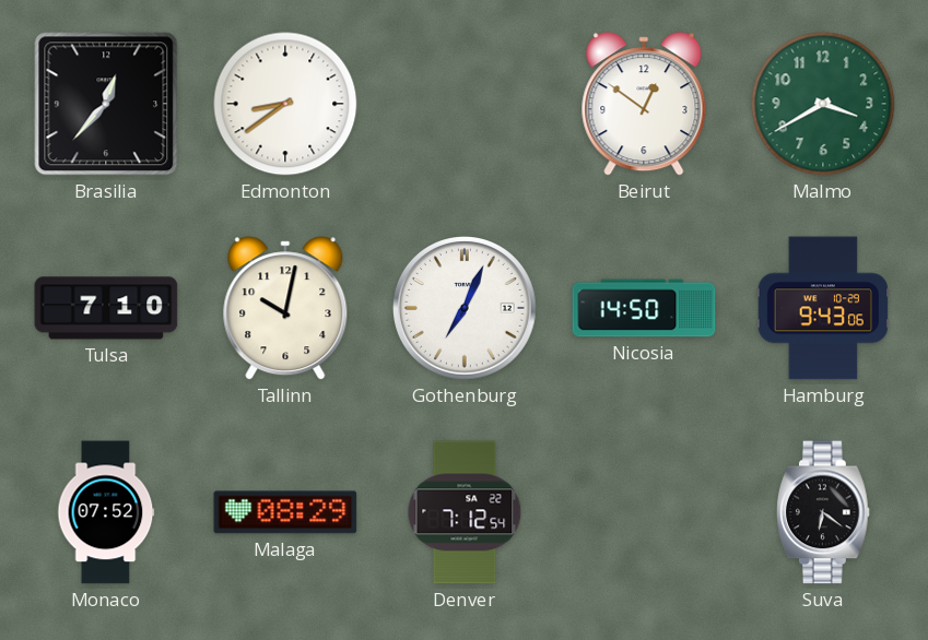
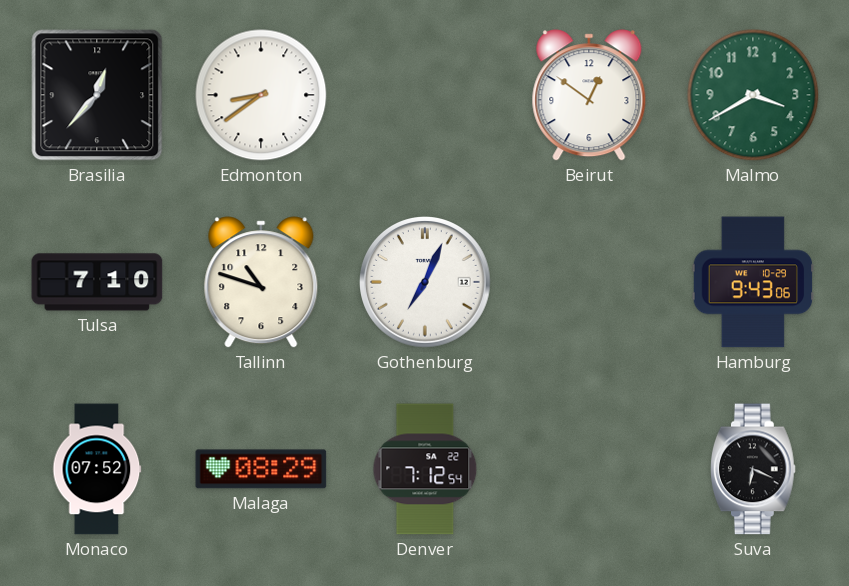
Tallinn: 10:02 -> 10:48
Nicosia: 14:50 -> none
Suva: 6:21 -> 6:19
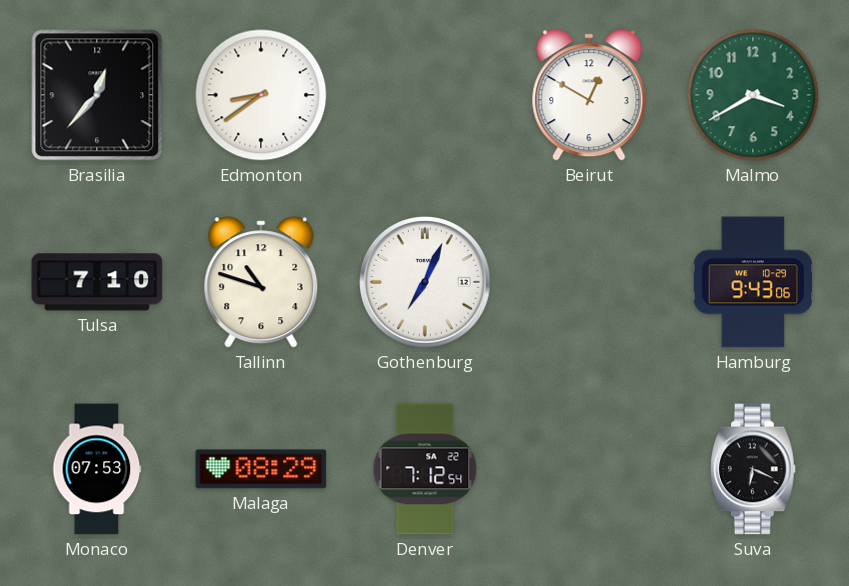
Beirut: 12:51 -> 12:50
Monaco: 07:52 -> 07:53
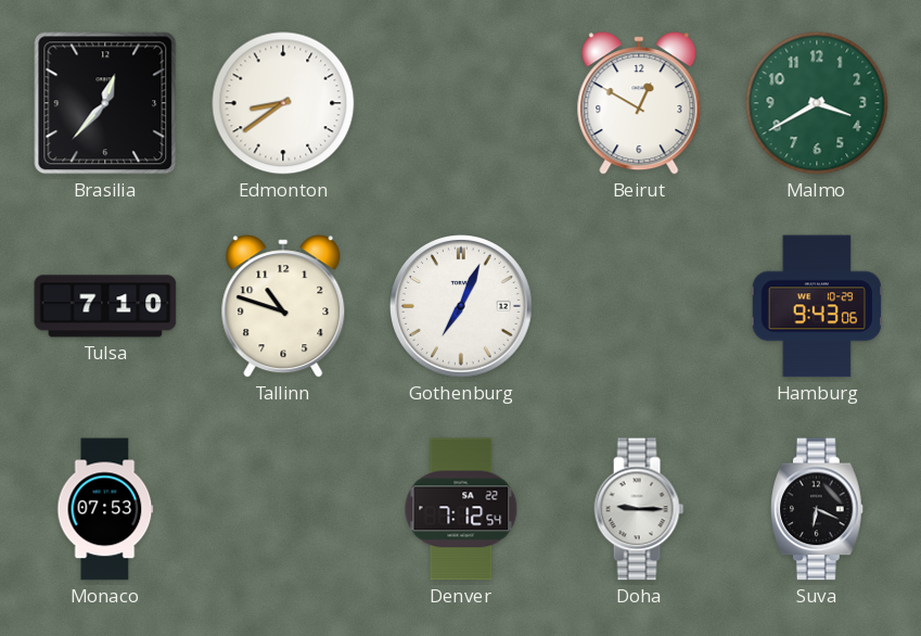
Malaga: 08:29 -> none
Doha: none -> 9:15
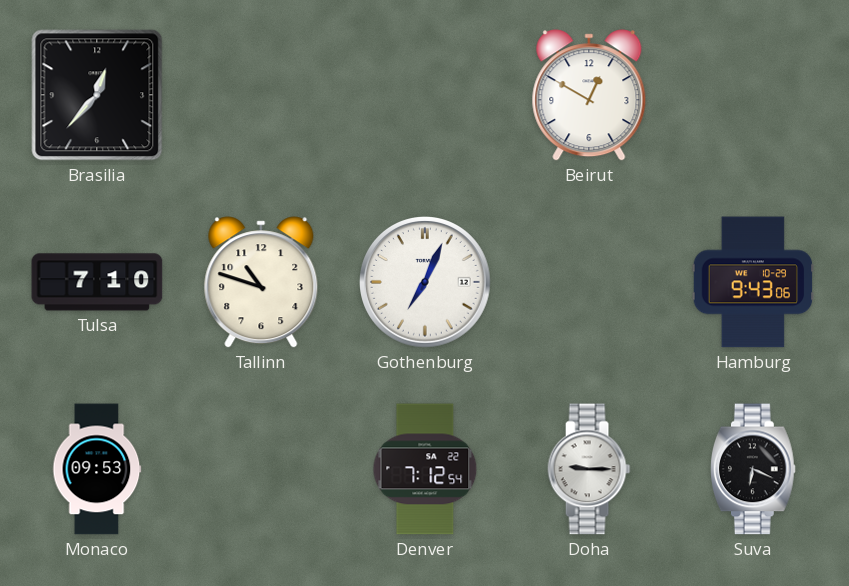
Edmonton: 8:39 -> none
Malmo: 3:40 -> none
Monaco: 07:53 -> 09:53
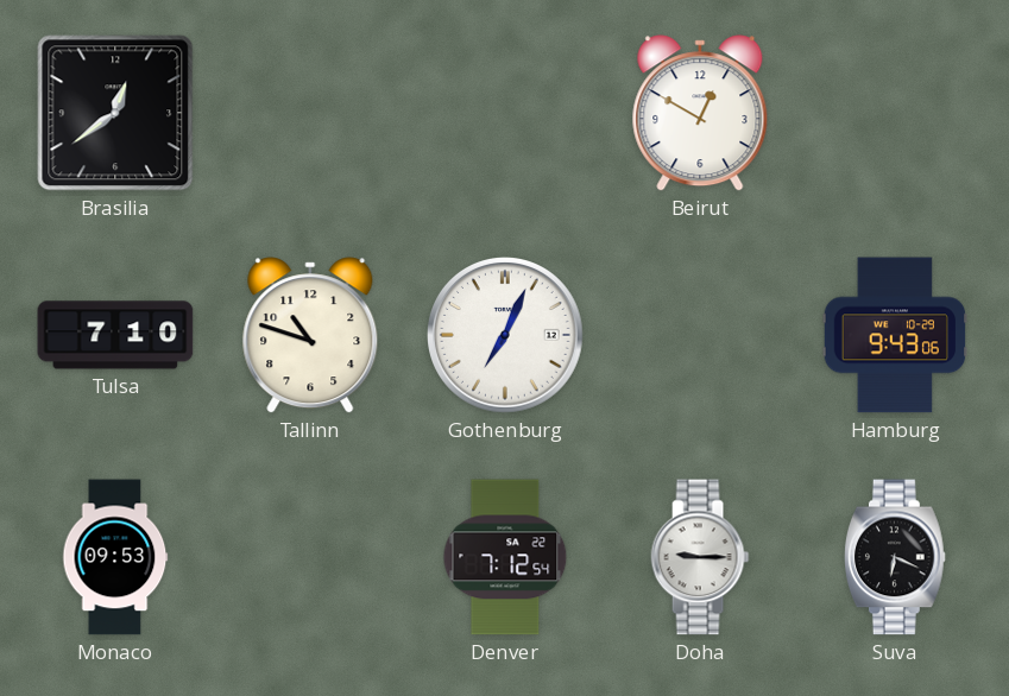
Brasilia: 12:37 -> 12:39
